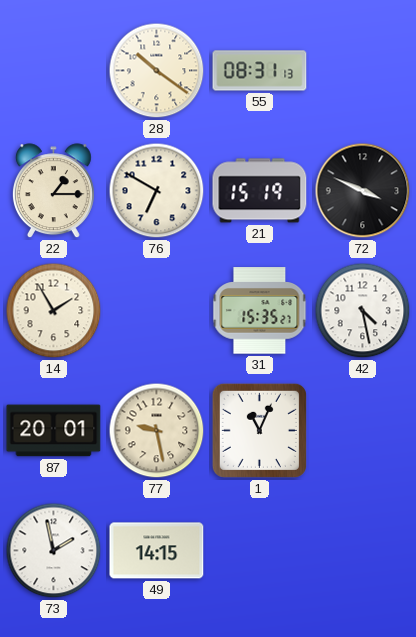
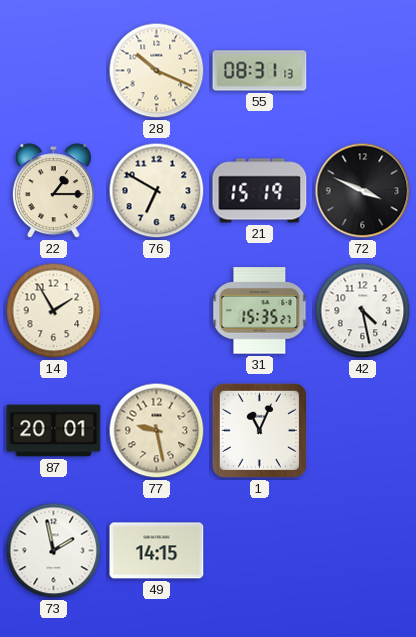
28: 10:21 -> 10:19
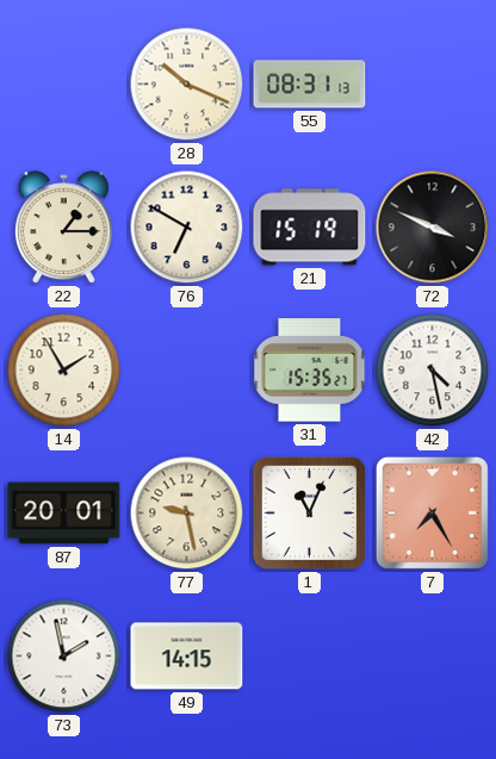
7: none -> 7:25
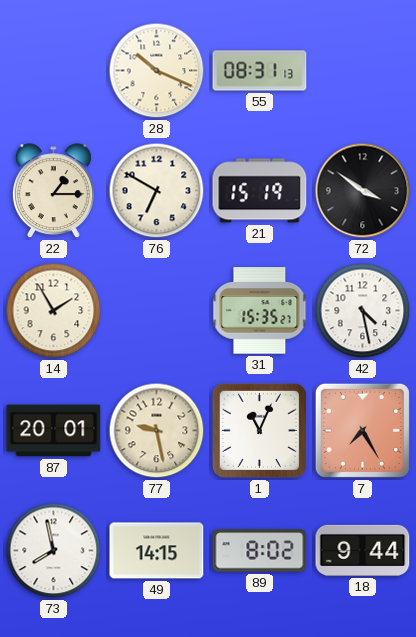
72: 3:49 -> 3:51
73: 1:58 -> 7:58
89: none -> 8:02
18: none -> 9:44
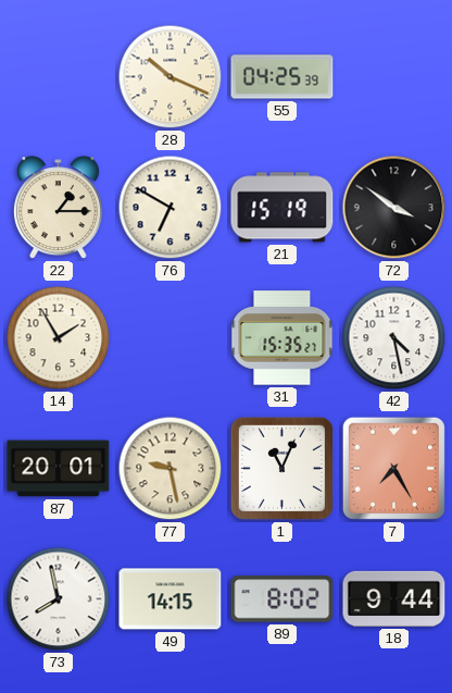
55: 08:31 -> 04:25
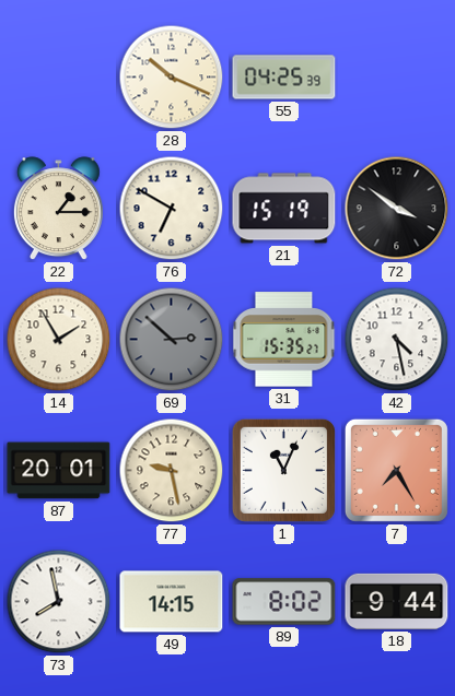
69: none -> 2:52
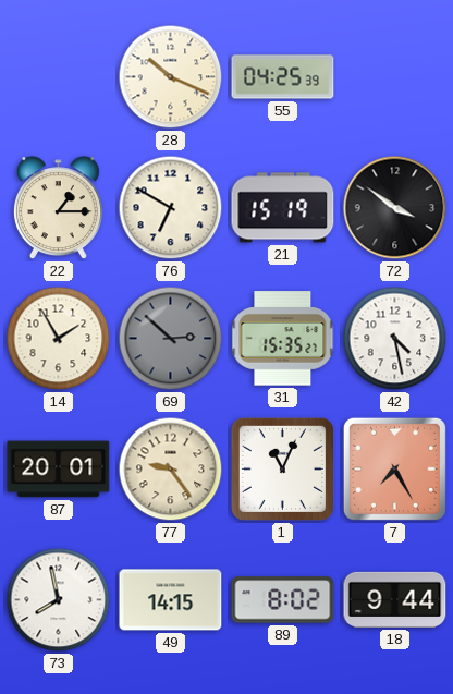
77: 9:28 -> 9:24
